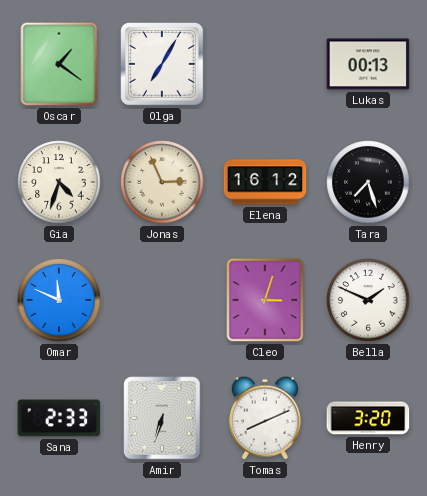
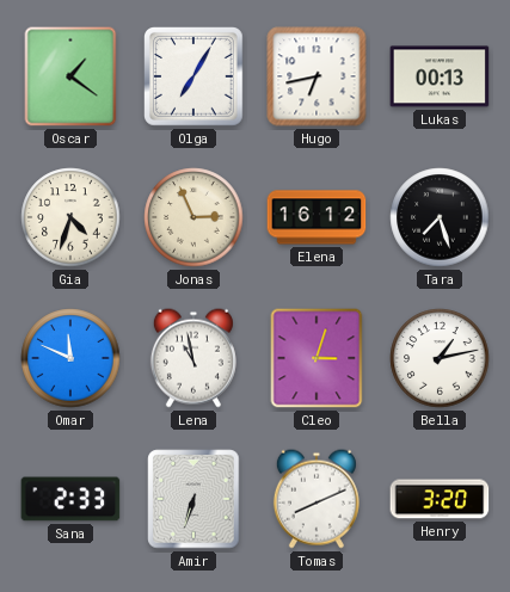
Hugo: none -> 6:43
Lena: none -> 10:58
Bella: 1:49 -> 1:13
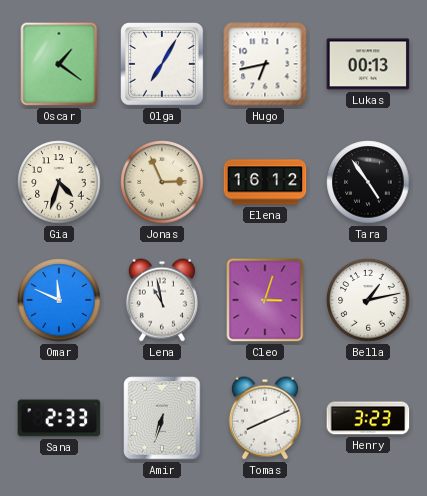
Tara: 7:27 -> 4:54
Henry: 3:20 -> 3:23
